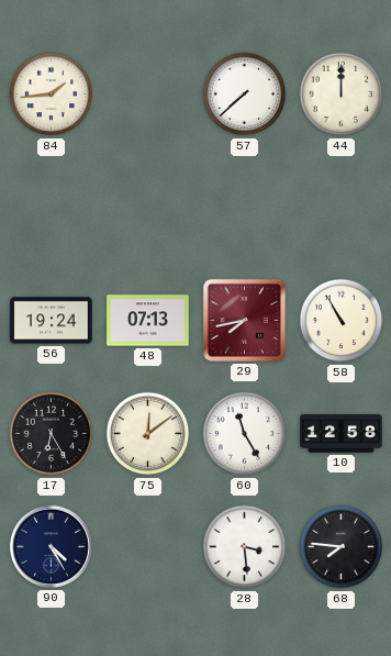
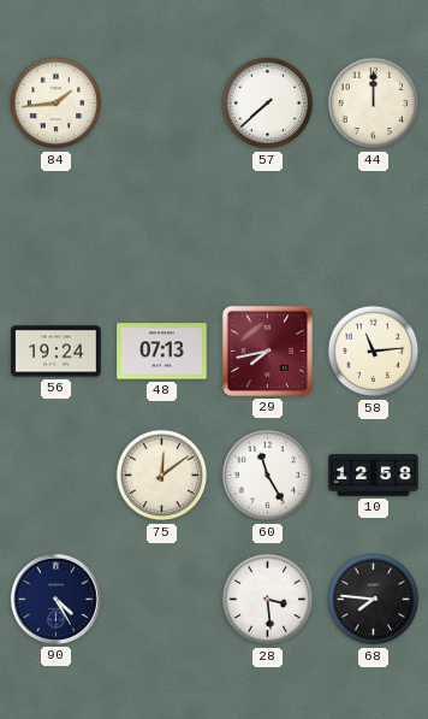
58: 10:55 -> 11:14
17: 6:25 -> none
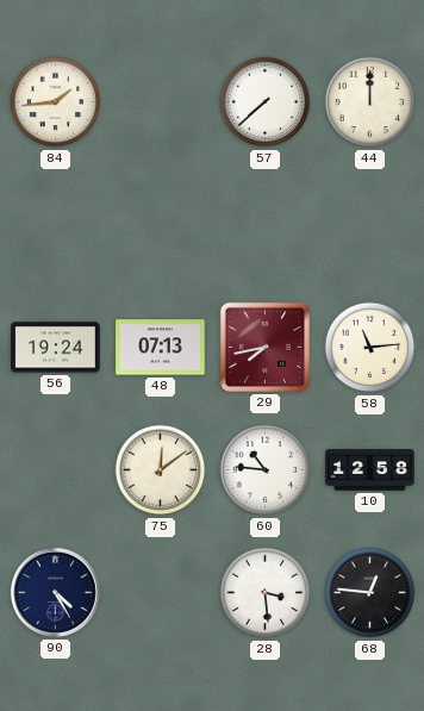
60: 11:25 -> 10:46
68: 7:46 -> 12:46
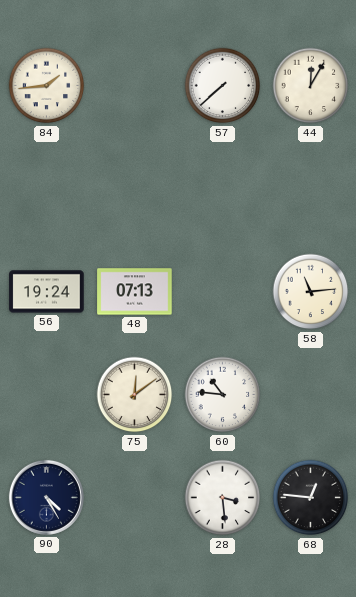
44: 12:00 -> 12:05
29: 7:43 -> none
10: 12:58 -> none
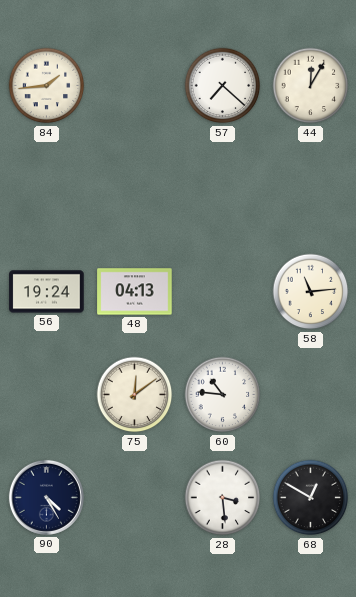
57: 7:38 -> 7:22
48: 07:13 -> 04:13
68: 12:46 -> 12:50
